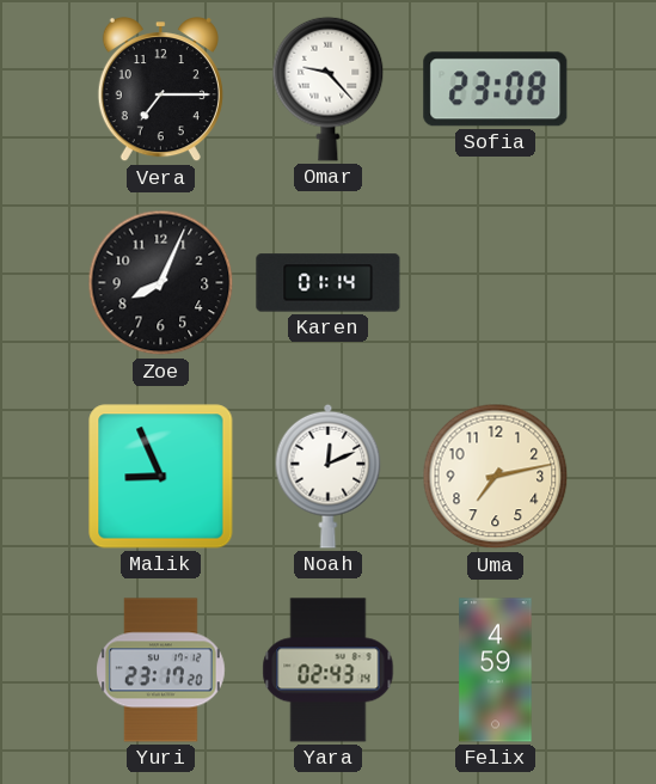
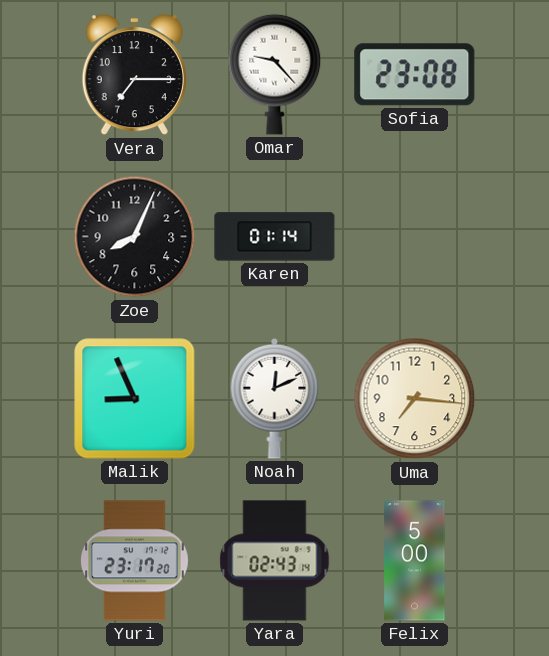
Uma: 7:13 -> 7:16
Felix: 4:59 -> 5:00
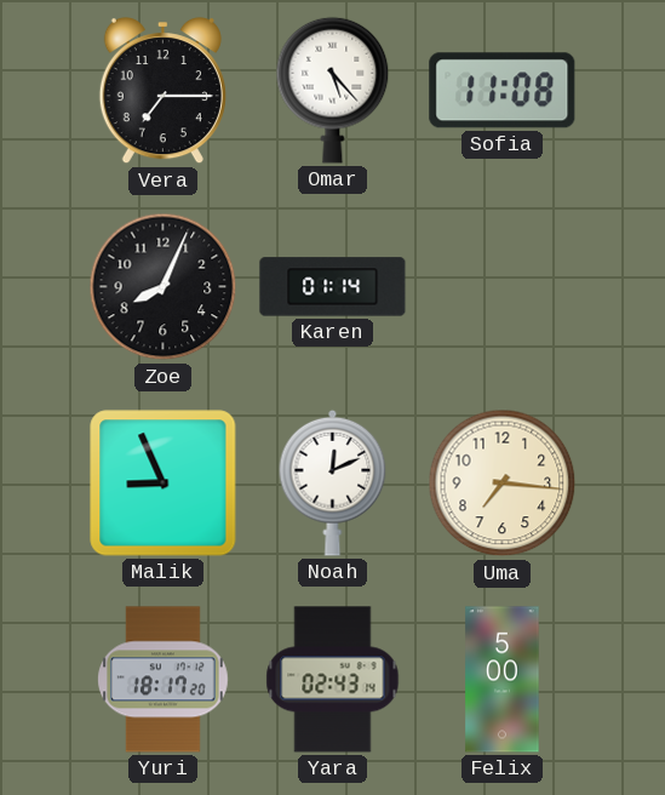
Omar: 9:23 -> 5:23
Sofia: 23:08 -> 11:08
Yuri: 23:17 -> 18:17
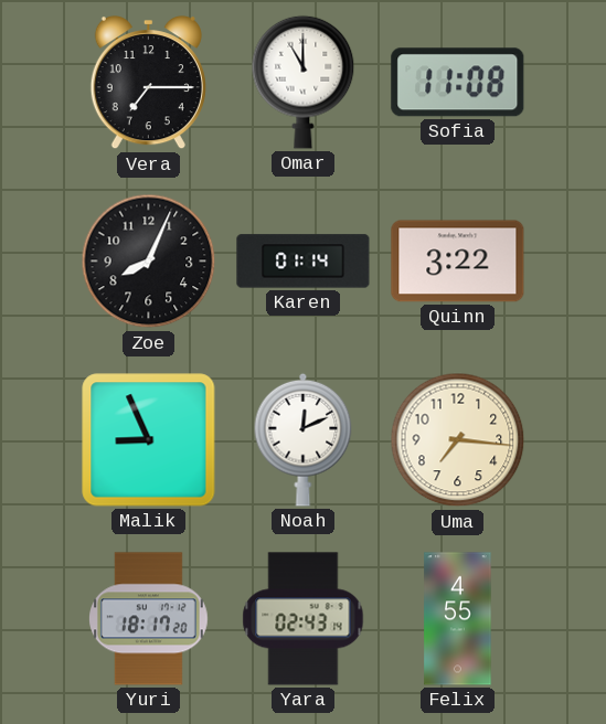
Omar: 5:23 -> 11:00
Quinn: none -> 3:22
Felix: 5:00 -> 4:55
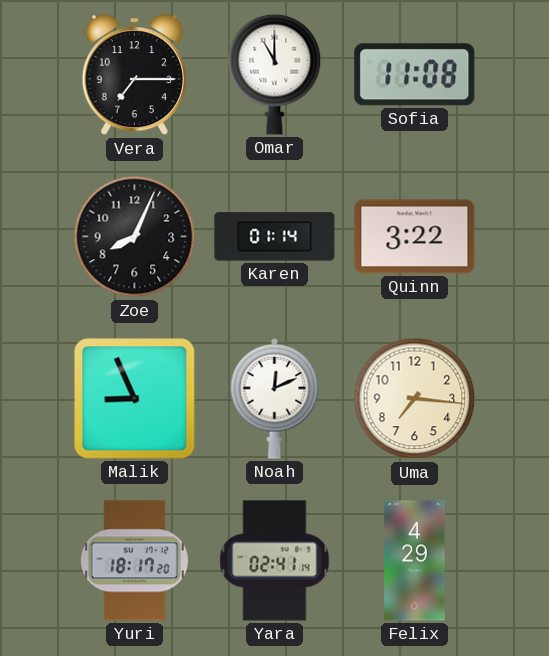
Yara: 02:43 -> 02:41
Felix: 4:55 -> 4:29
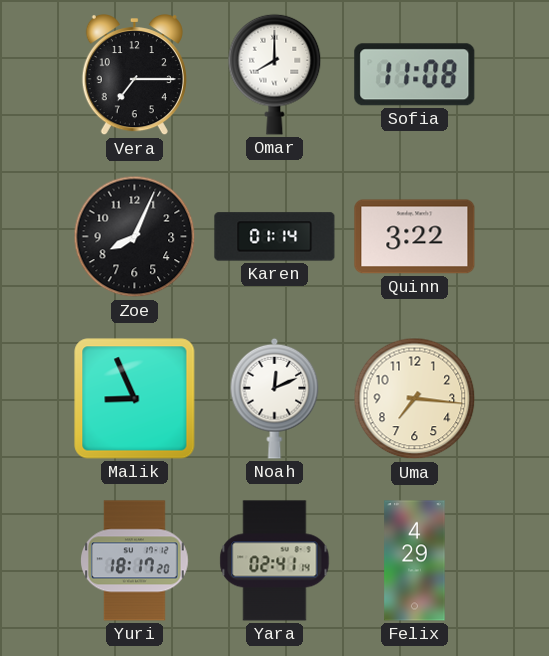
Omar: 11:00 -> 8:00
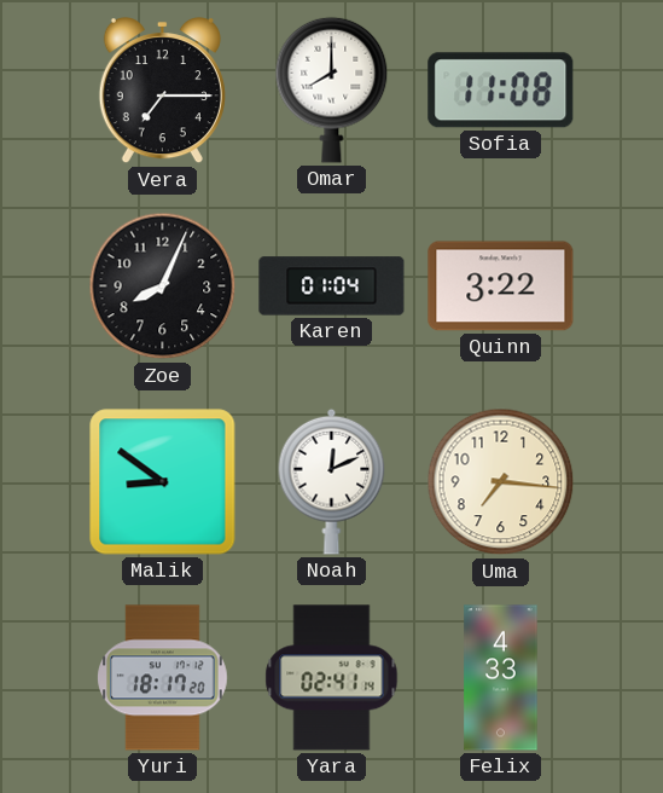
Karen: 01:14 -> 01:04
Malik: 8:56 -> 8:51
Felix: 4:29 -> 4:33
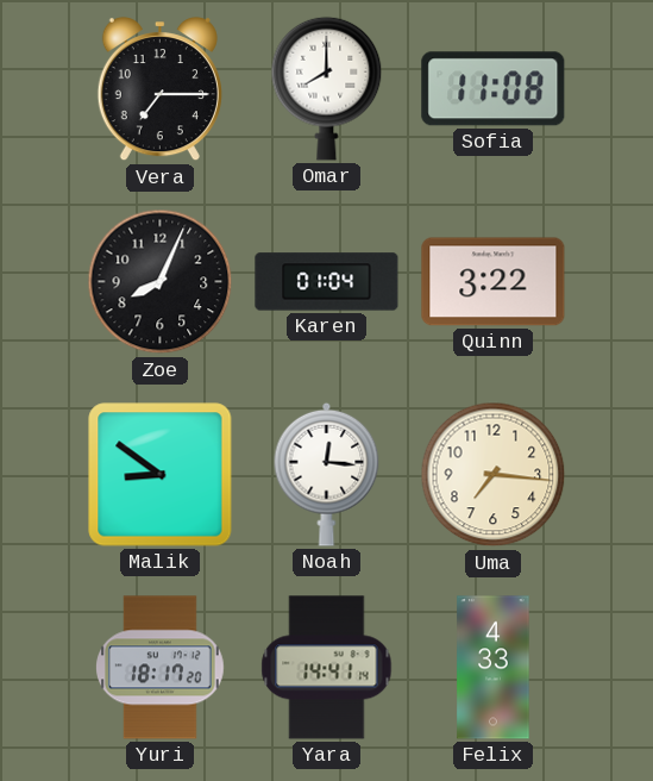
Noah: 12:11 -> 12:16
Yara: 02:41 -> 14:41
